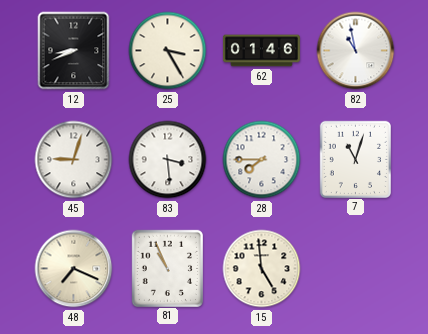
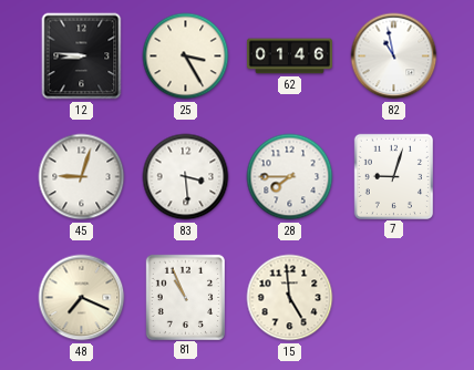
12: 8:41 -> 8:46
7: 11:03 -> 9:03
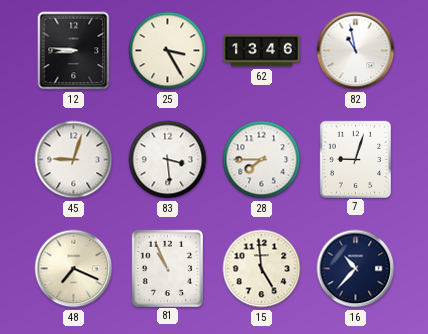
62: 01:46 -> 13:46
16: none -> 10:37
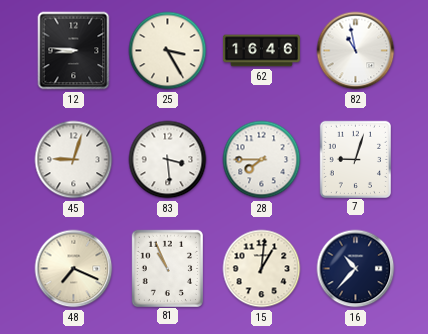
62: 13:46 -> 16:46
15: 4:59 -> 1:01
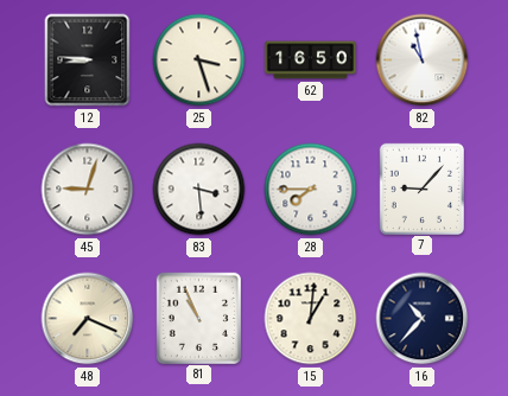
25: 3:25 -> 3:27
62: 16:46 -> 16:50
7: 9:03 -> 9:07
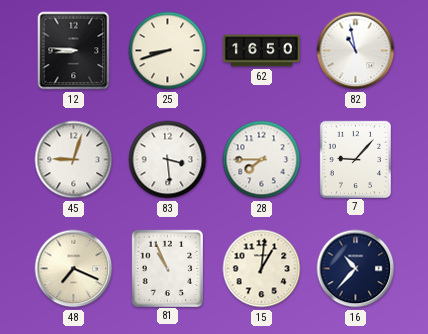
25: 3:27 -> 8:42
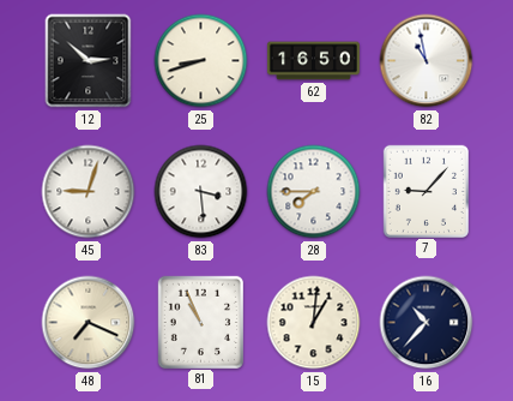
12: 8:46 -> 2:52
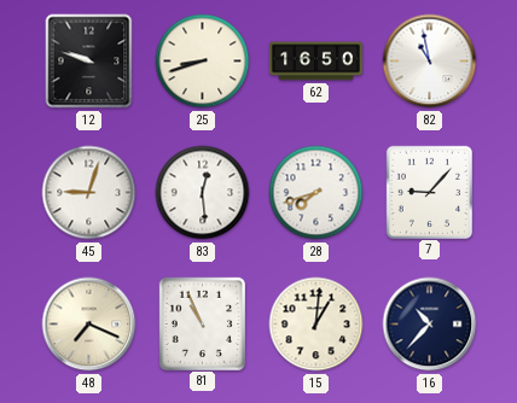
12: 2:52 -> 9:48
83: 3:29 -> 12:29
28: 7:45 -> 7:42
